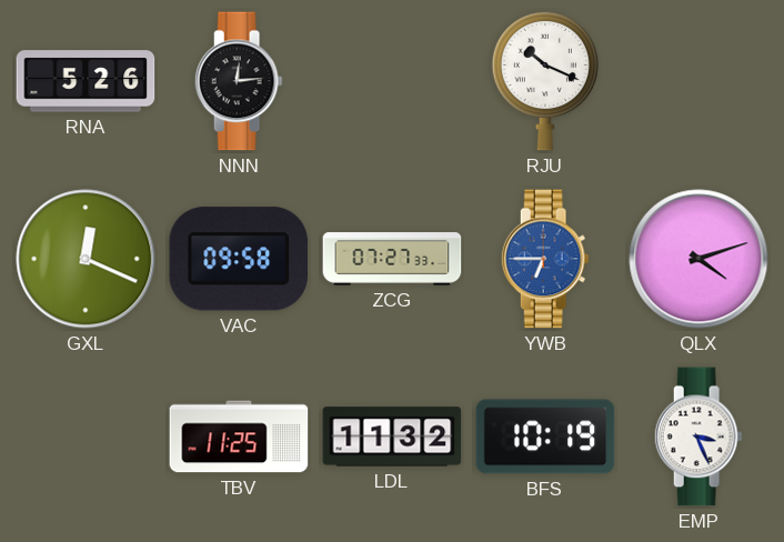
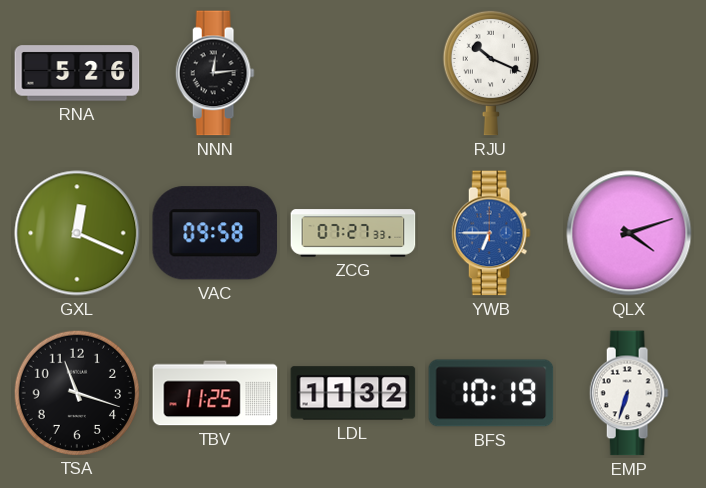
TSA: none -> 11:18
EMP: 3:26 -> 6:33
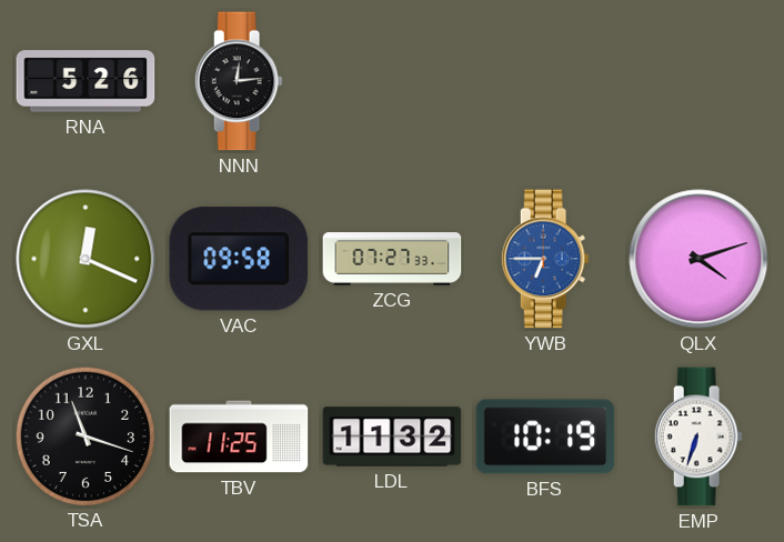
RJU: 10:19 -> none
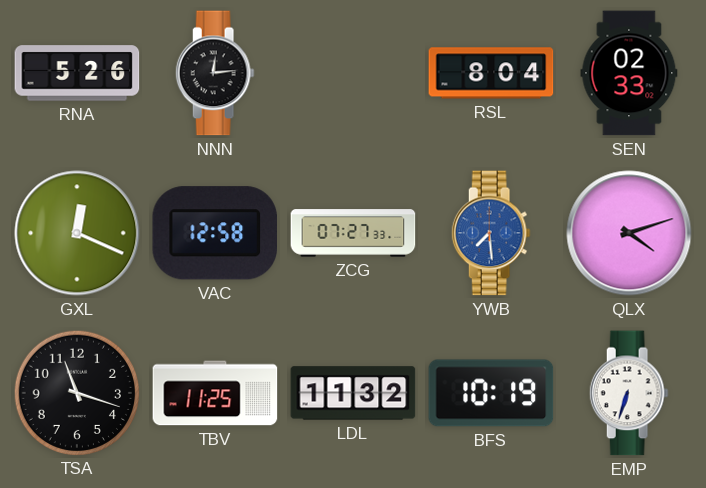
RSL: none -> 8:04
SEN: none -> 02:33
VAC: 09:58 -> 12:58
YWB: 6:45 -> 7:29
